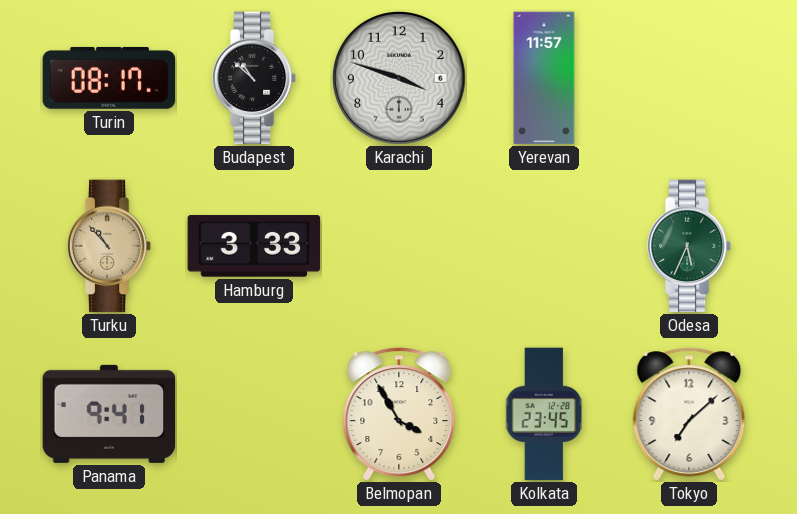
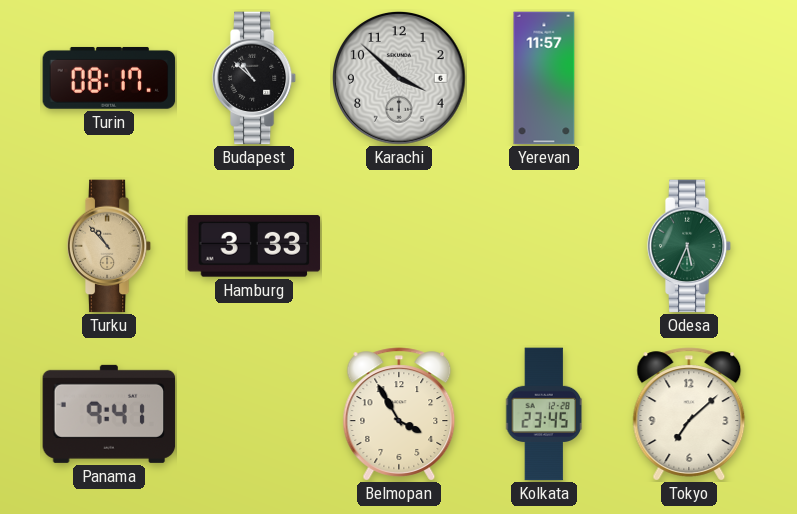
Karachi: 3:48 -> 3:52
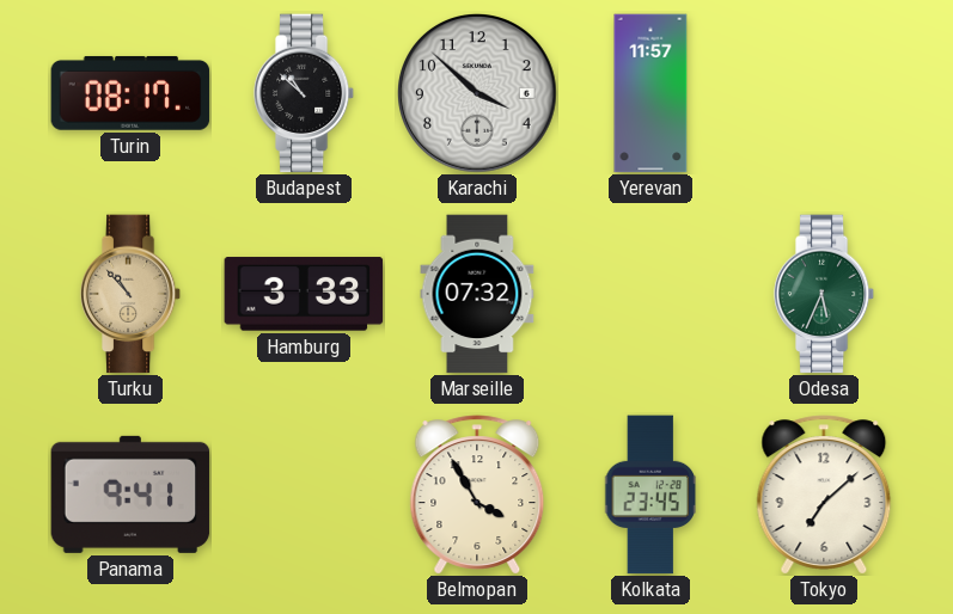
Marseille: none -> 07:32
